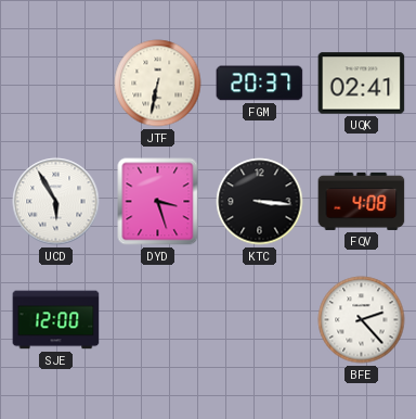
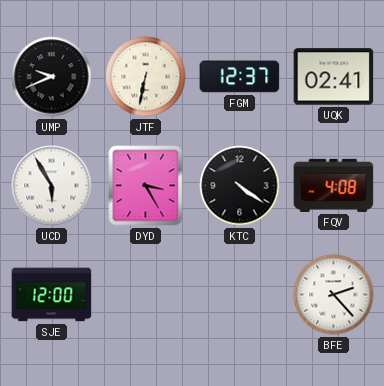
UMP: none -> 9:41
FGM: 20:37 -> 12:37
DYD: 3:27 -> 3:25
KTC: 3:16 -> 4:21
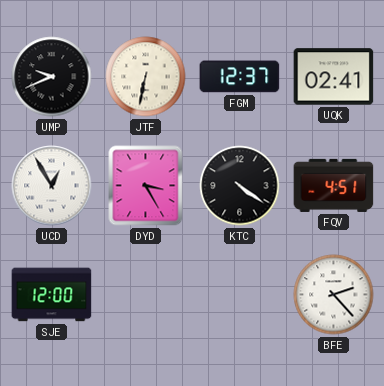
UCD: 5:55 -> 12:55
FQV: 4:08 -> 4:51
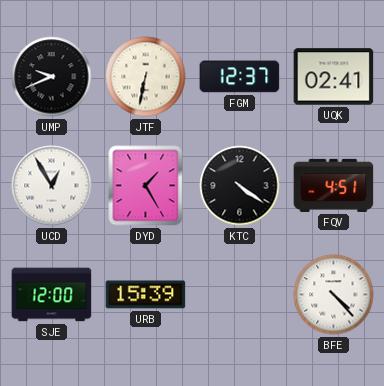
DYD: 3:25 -> 1:25
URB: none -> 15:39
BFE: 2:23 -> 4:23
